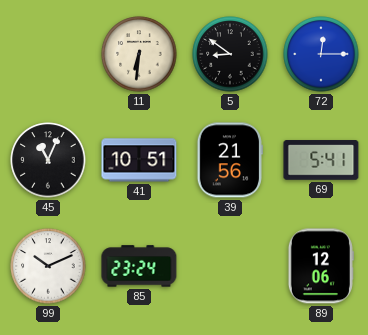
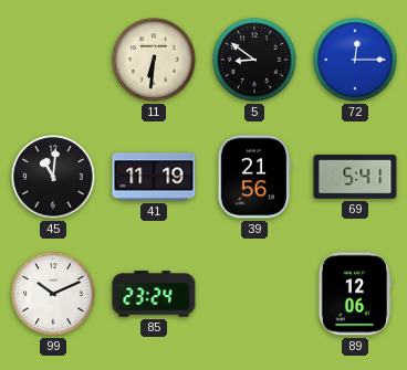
45: 11:04 -> 11:01
41: 10:51 -> 11:19
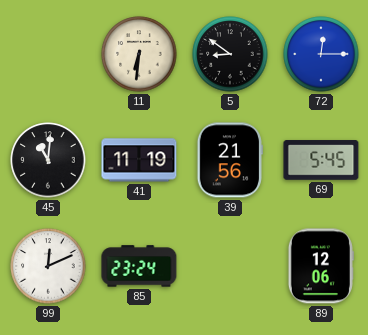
69: 5:41 -> 5:45
99: 10:11 -> 12:11
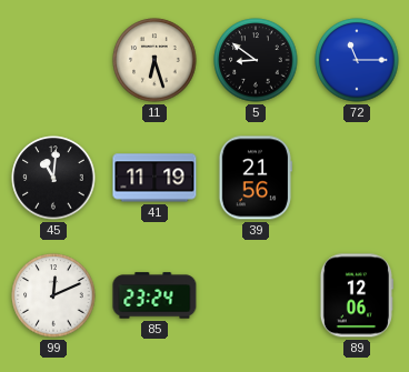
11: 6:31 -> 6:27
72: 12:15 -> 11:15
69: 5:45 -> none
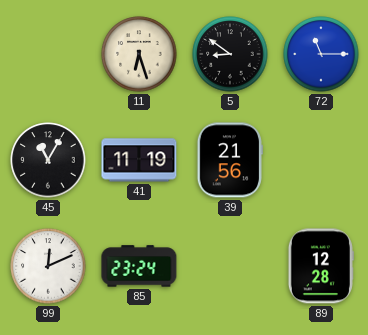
45: 11:01 -> 11:05
89: 12:06 -> 12:28
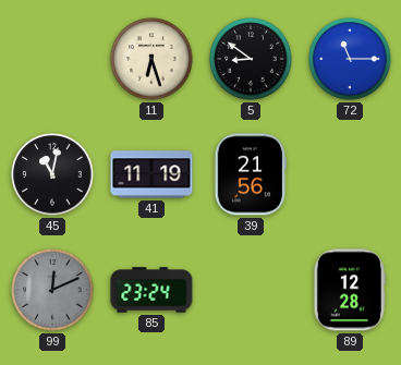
45: 11:05 -> 11:02
99 dial: white -> grey
